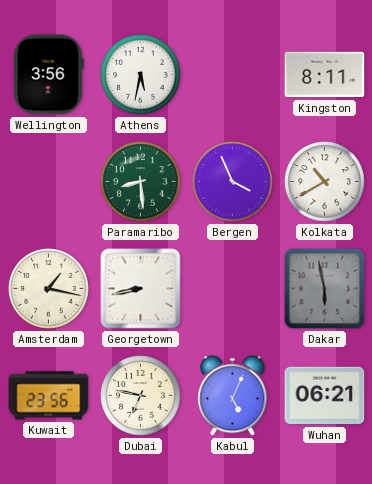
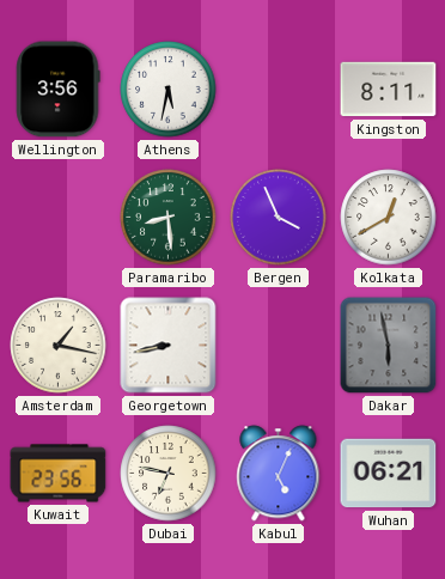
Kolkata: 10:40 -> 12:40
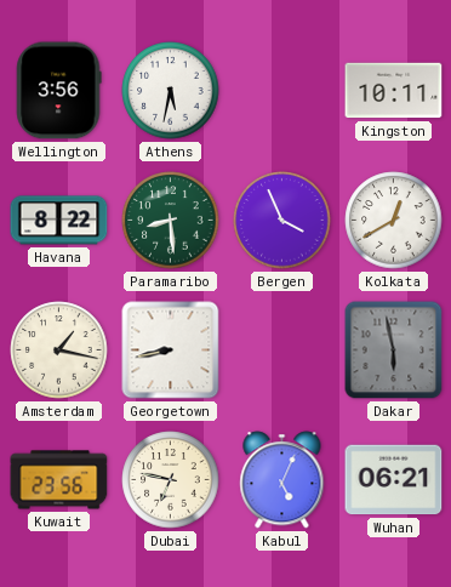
Kingston: 8:11 -> 10:11
Havana: none -> 8:22
